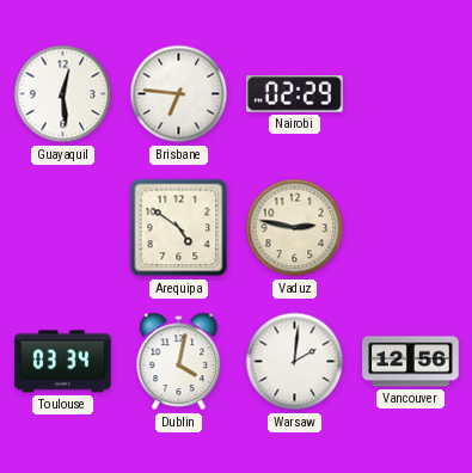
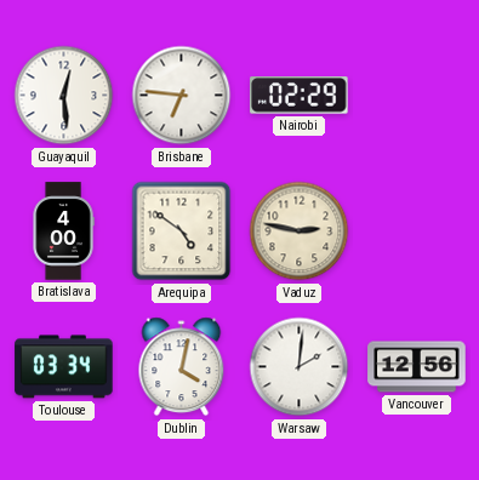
Bratislava: none -> 4:00
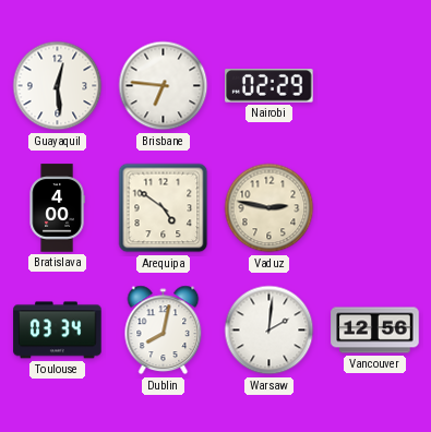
Dublin: 4:02 -> 8:02
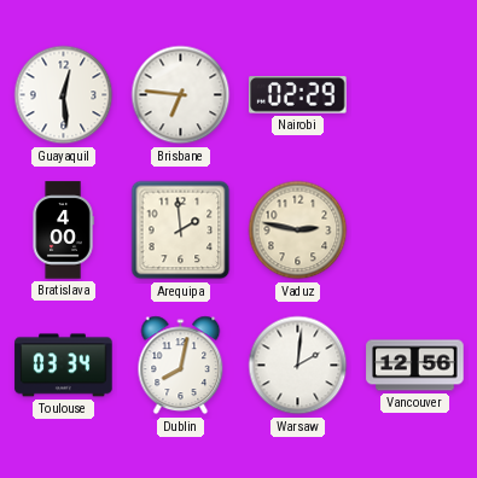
Arequipa: 4:51 -> 1:59
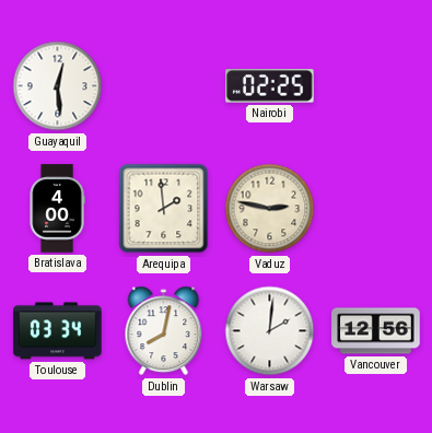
Brisbane: 6:46 -> none
Nairobi: 02:29 -> 02:25
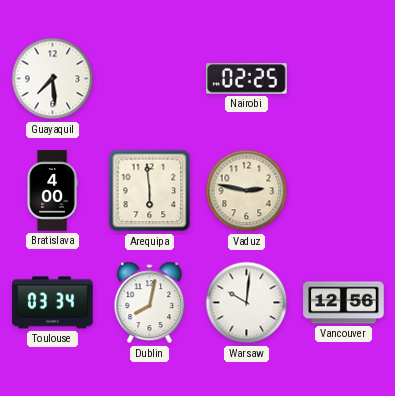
Guayaquil: 12:29 -> 7:29
Arequipa: 1:59 -> 5:59
Warsaw: 2:01 -> 10:01
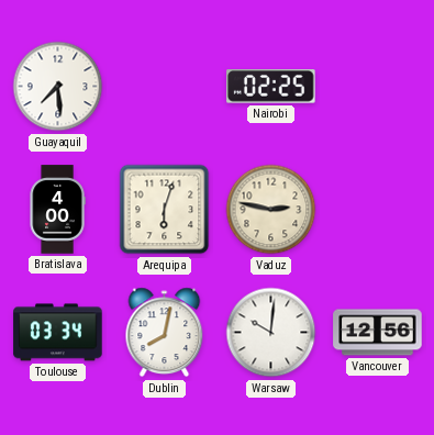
Arequipa: 5:59 -> 6:03
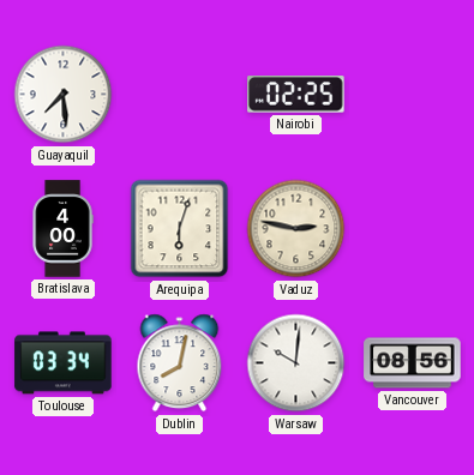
Vancouver: 12:56 -> 08:56
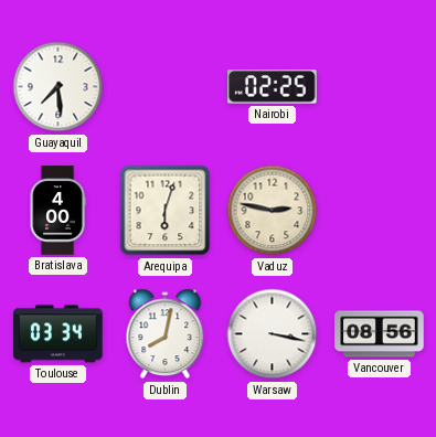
Warsaw: 10:01 -> 3:17
